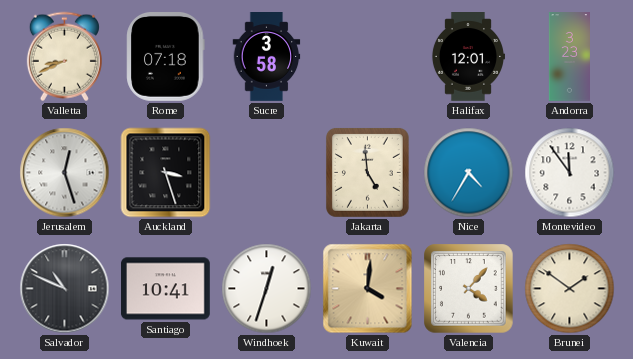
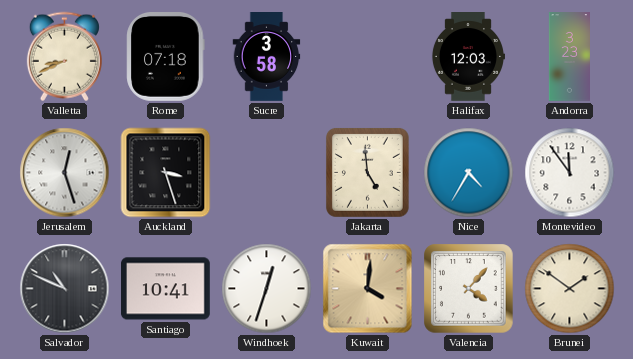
Halifax: 12:01 -> 12:03
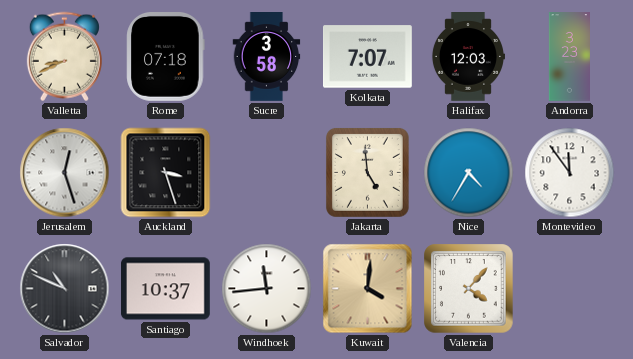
Kolkata: none -> 7:07
Santiago: 10:41 -> 10:37
Windhoek: 12:33 -> 11:44
Brunei: 1:51 -> none
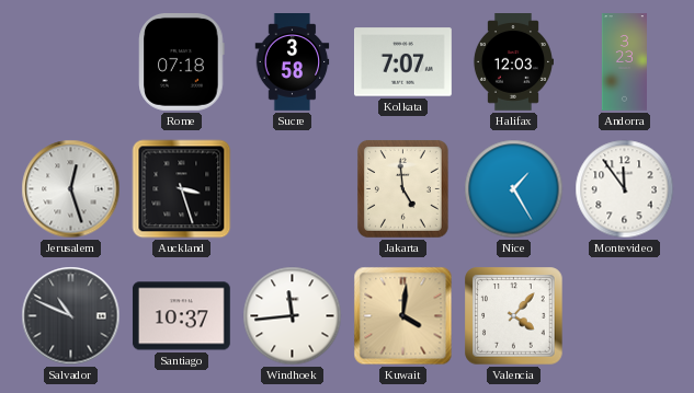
Valletta: 8:41 -> none
Nice: 4:35 -> 1:25
